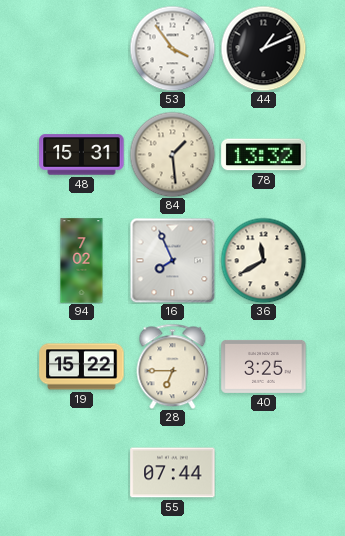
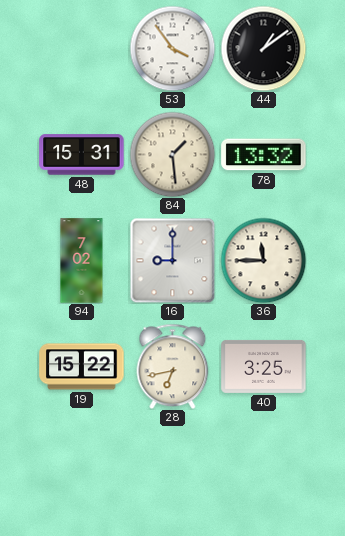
44: 1:11 -> 1:09
16: 7:56 -> 9:00
36: 11:40 -> 11:45
28: 6:45 -> 6:43
55: 07:44 -> none
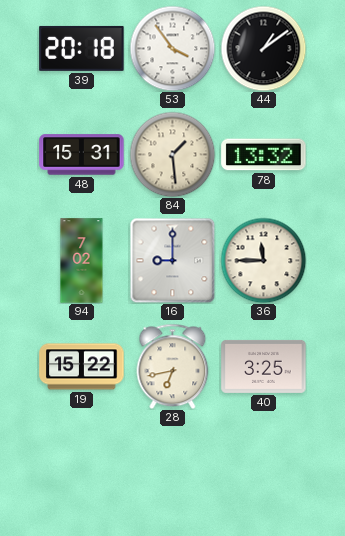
39: none -> 20:18
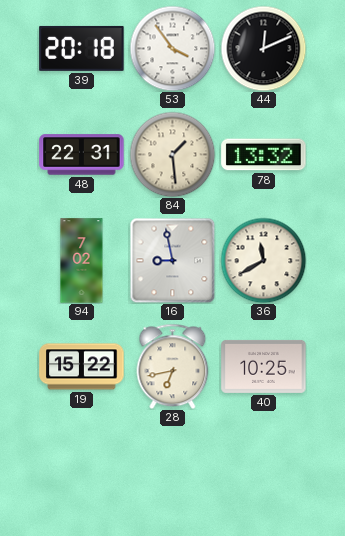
44: 1:09 -> 12:11
48: 15:31 -> 22:31
16: 9:00 -> 8:58
36: 11:45 -> 11:40
40: 3:25 -> 10:25
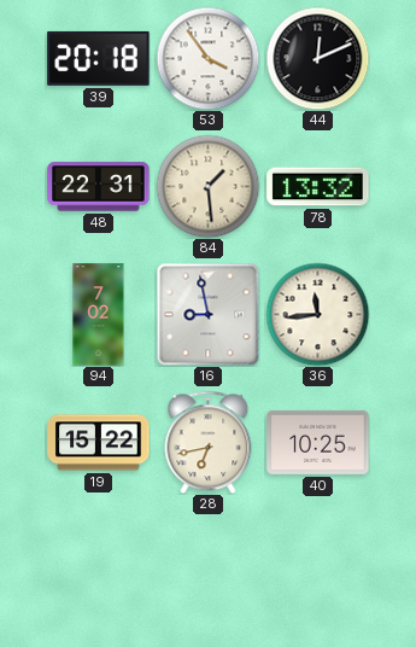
36: 11:40 -> 11:44
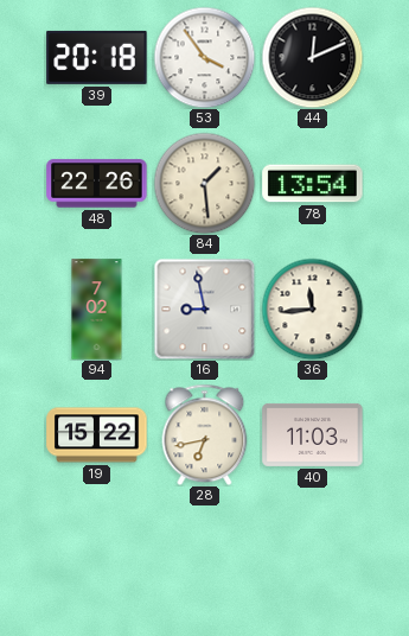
48: 22:31 -> 22:26
78: 13:32 -> 13:54
40: 10:25 -> 11:03
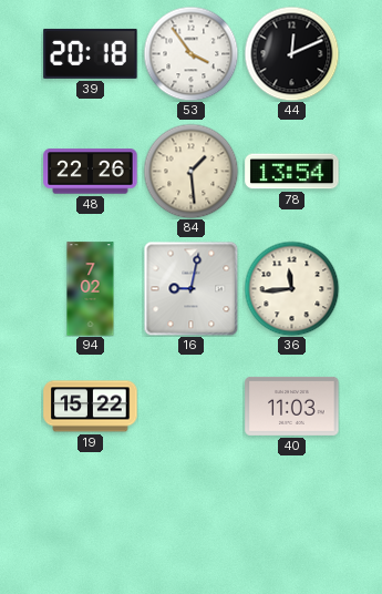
16: 8:58 -> 9:02
28: 6:43 -> none
